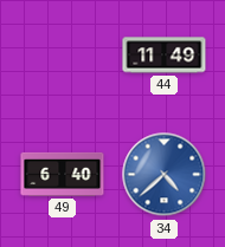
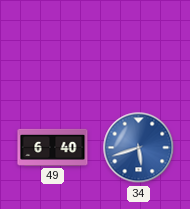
44: 11:49 -> none
34: 4:38 -> 5:42
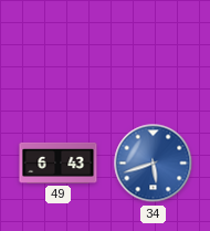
49: 6:40 -> 6:43
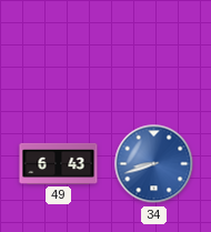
34: 5:42 -> 8:42
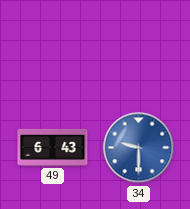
34: 8:42 -> 9:30
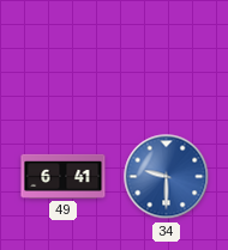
49: 6:43 -> 6:41
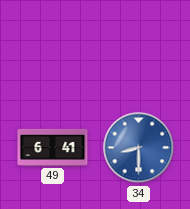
34: 9:30 -> 8:30
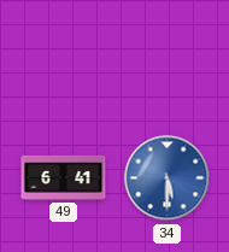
34: 8:30 -> 5:30
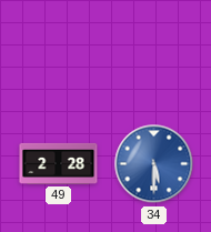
49: 6:41 -> 2:28
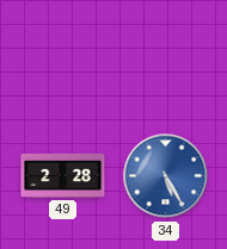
34: 5:30 -> 5:25
